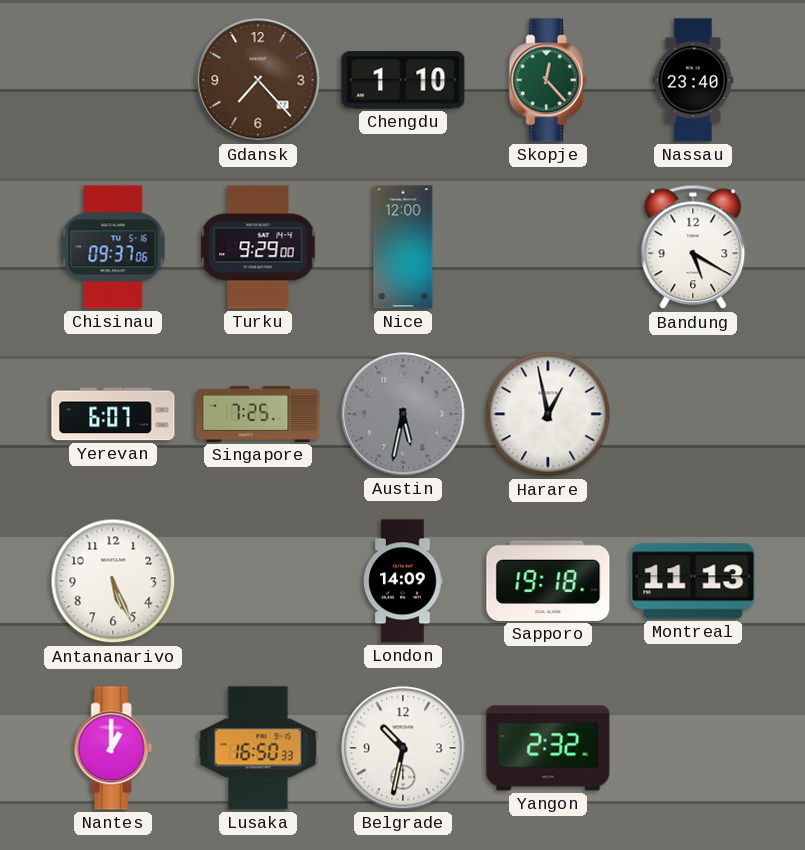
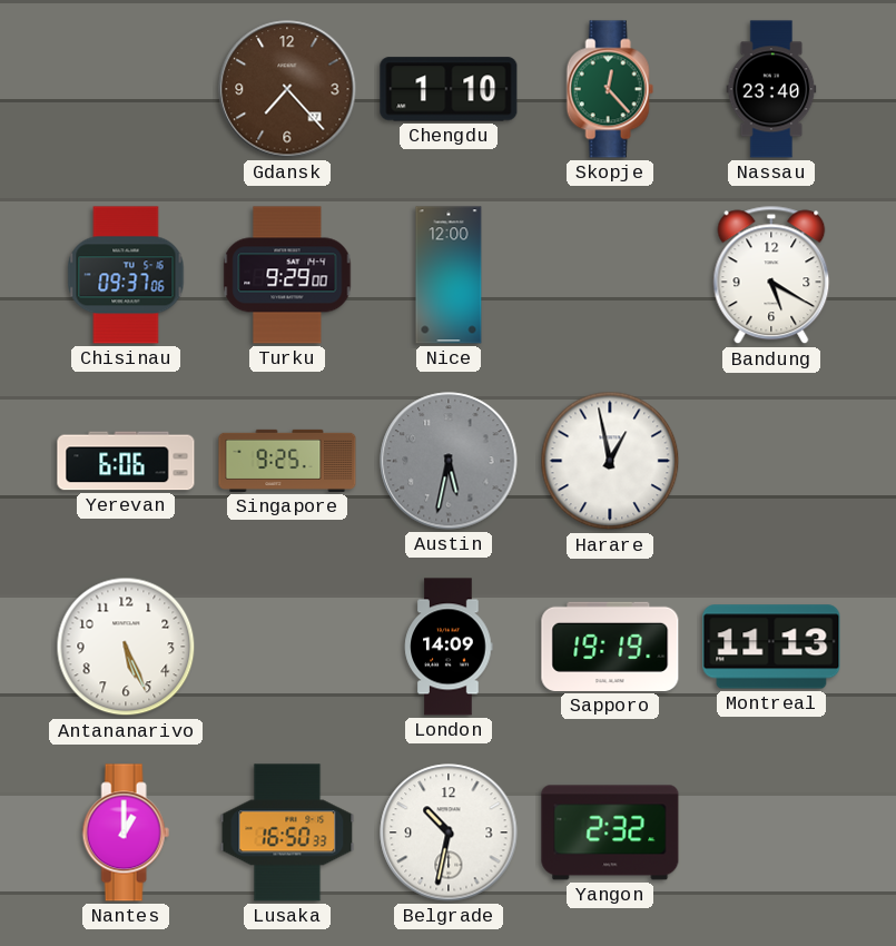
Yerevan: 6:07 -> 6:06
Singapore: 7:25 -> 9:25
Sapporo: 19:18 -> 19:19
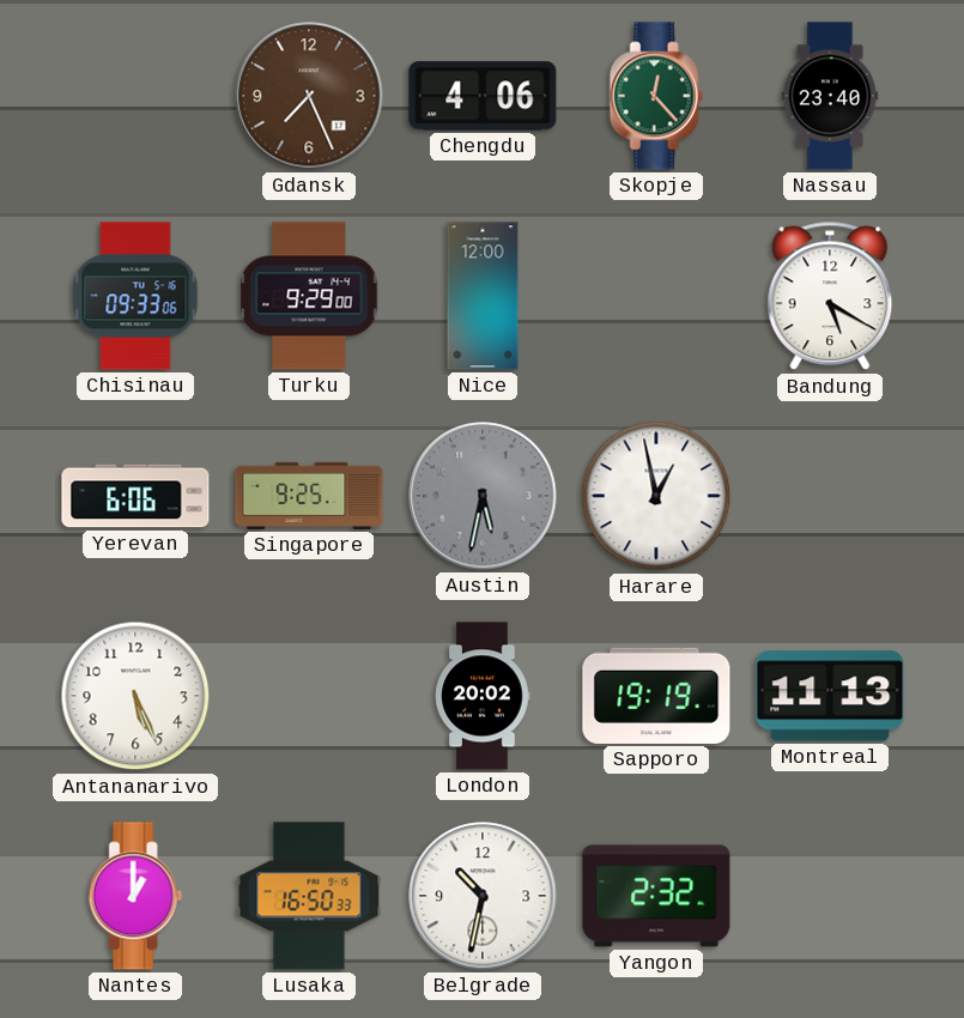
Gdansk: 7:23 -> 7:26
Chengdu: 1:10 -> 4:06
Chisinau: 09:37 -> 09:33
London: 14:09 -> 20:02
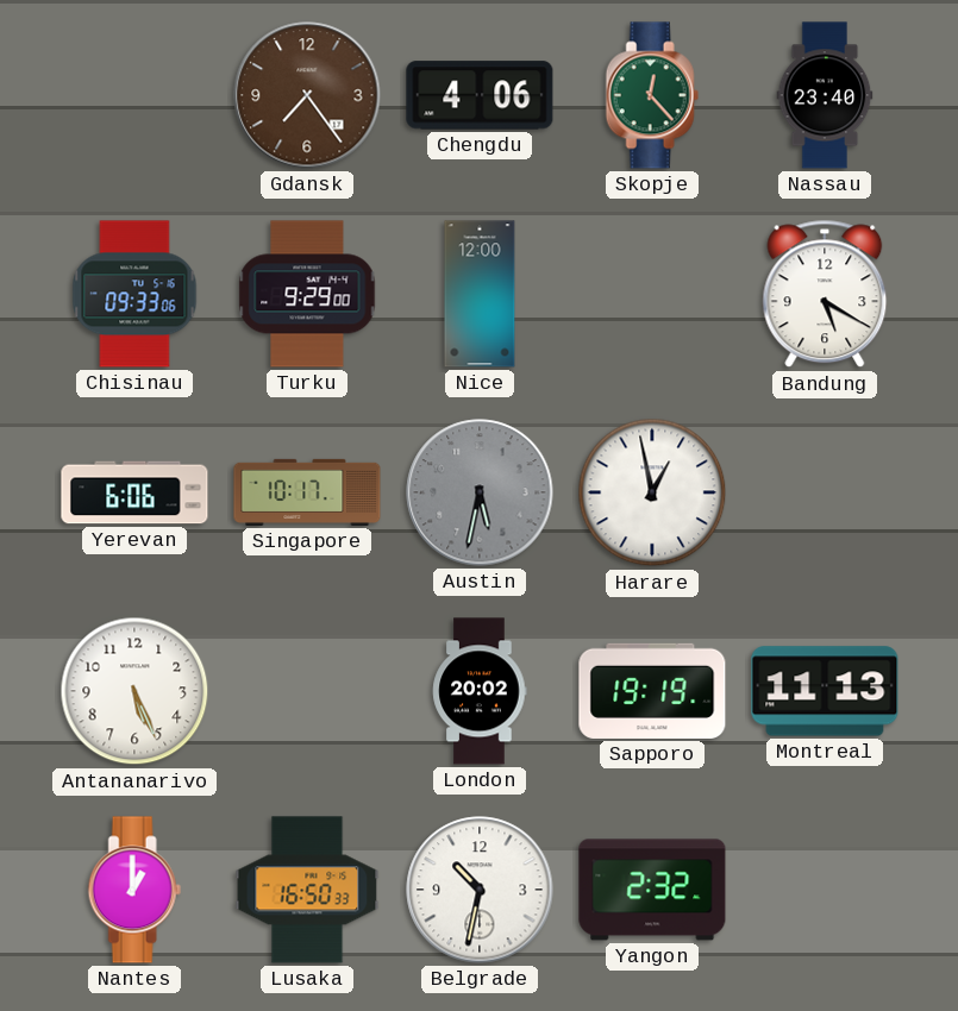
Gdansk: 7:26 -> 7:24
Singapore: 9:25 -> 10:17
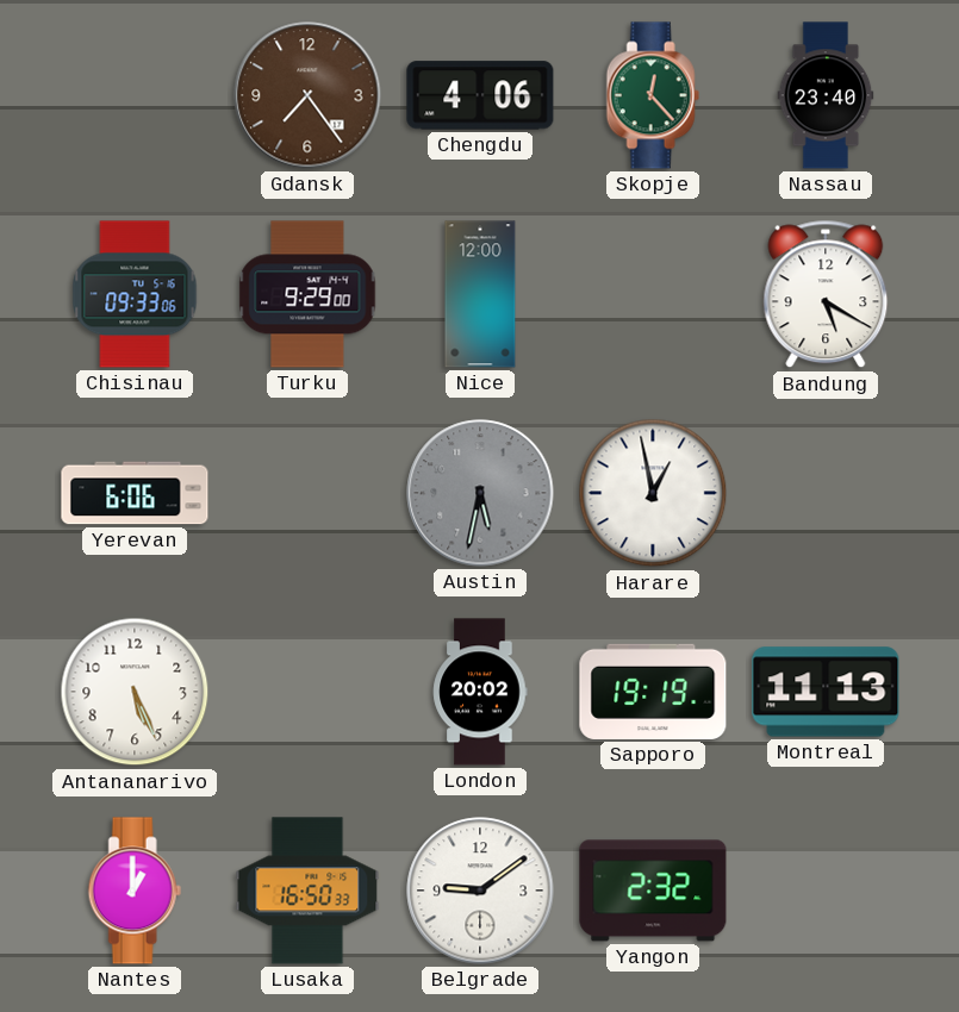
Singapore: 10:17 -> none
Belgrade: 10:32 -> 9:09
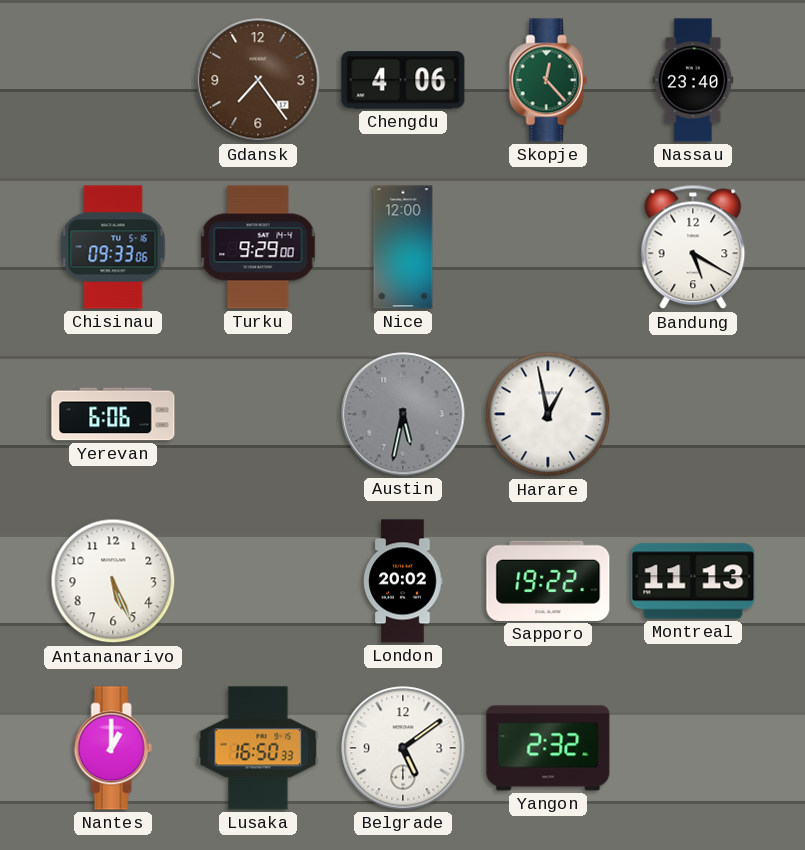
Sapporo: 19:19 -> 19:22
Belgrade: 9:09 -> 5:09
